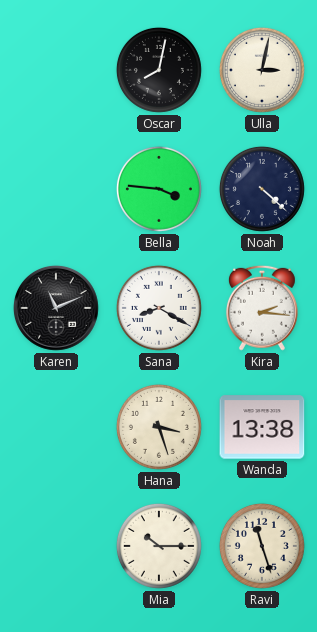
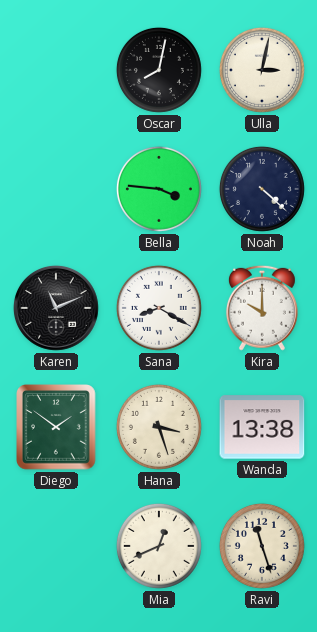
Kira: 2:16 -> 10:00
Diego: none -> 1:51
Mia: 10:15 -> 12:41
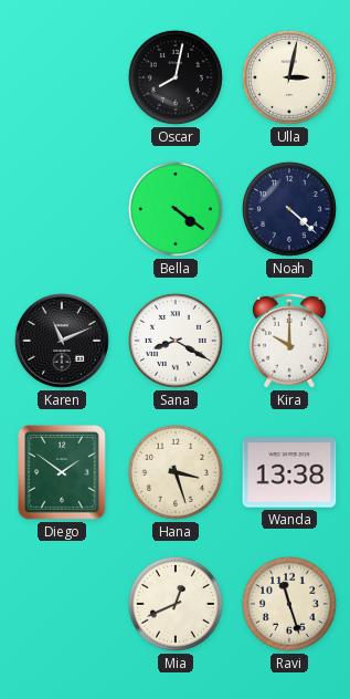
Bella: 3:46 -> 4:21
